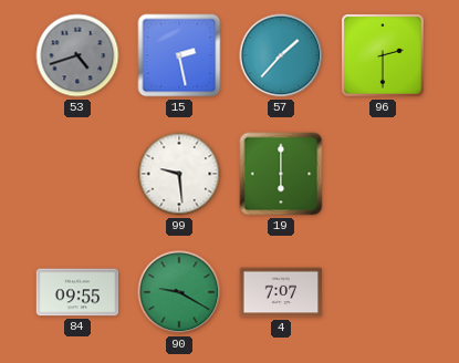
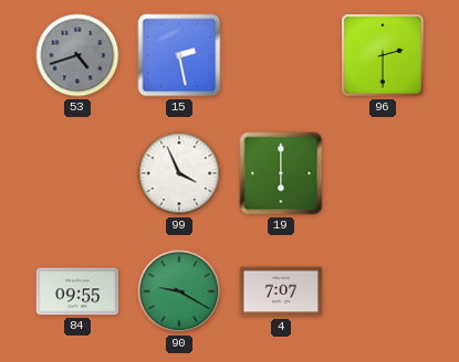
57: 1:37 -> none
99: 9:29 -> 3:56
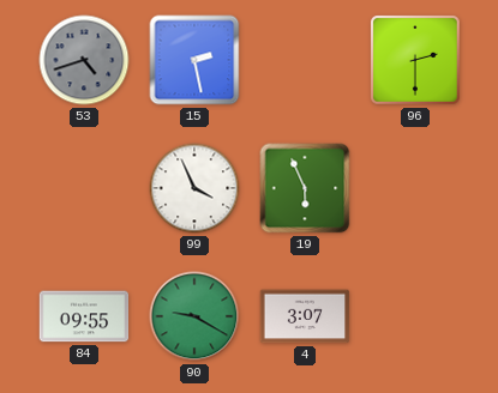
19: 6:00 -> 5:56
4: 7:07 -> 3:07
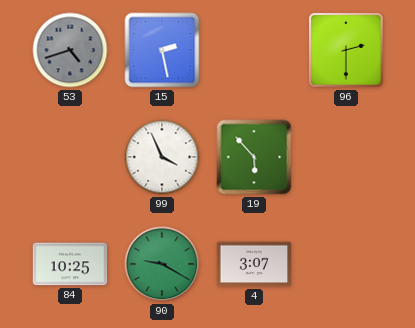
19: 5:56 -> 5:53
84: 09:55 -> 10:25
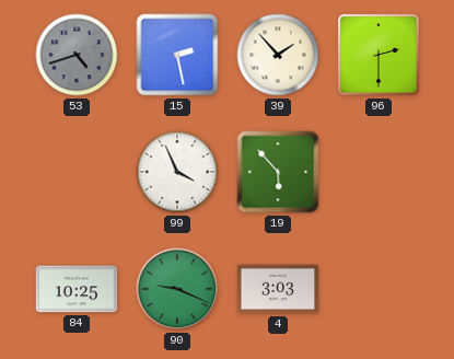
39: none -> 1:53
90: 9:20 -> 9:19
4: 3:07 -> 3:03
